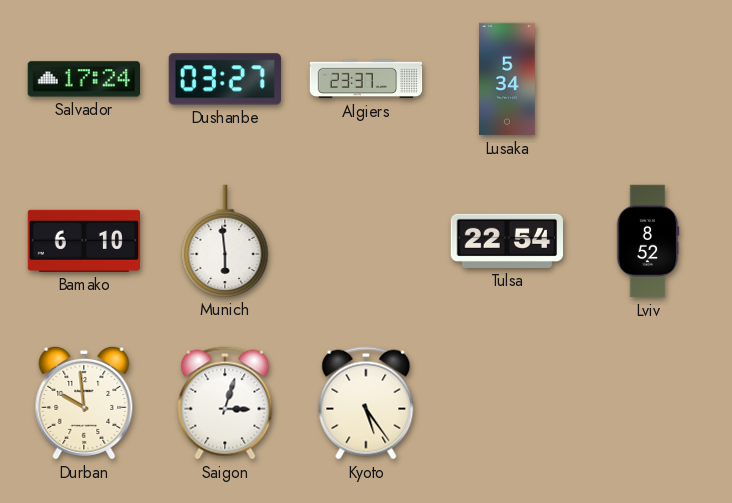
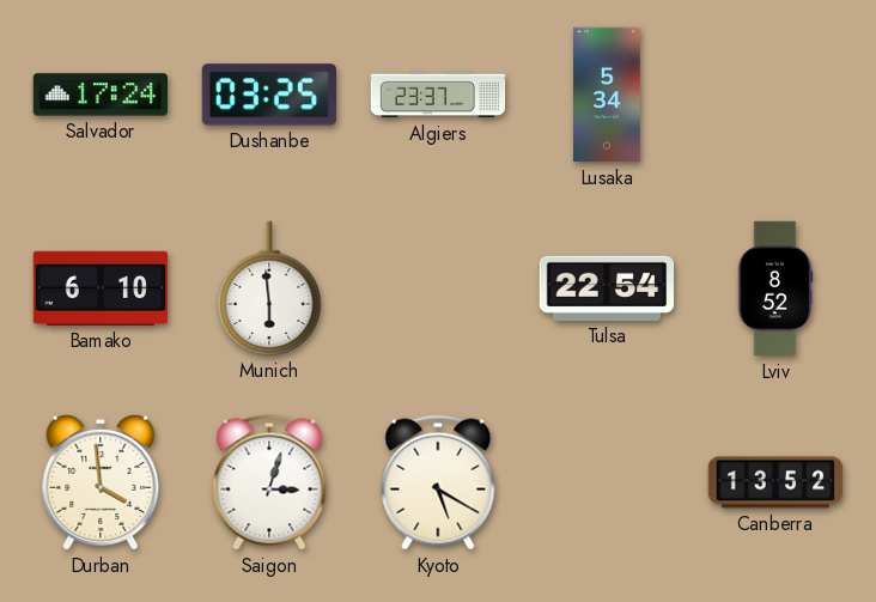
Dushanbe: 03:27 -> 03:25
Durban: 9:59 -> 3:59
Kyoto: 5:24 -> 5:20
Canberra: none -> 13:52
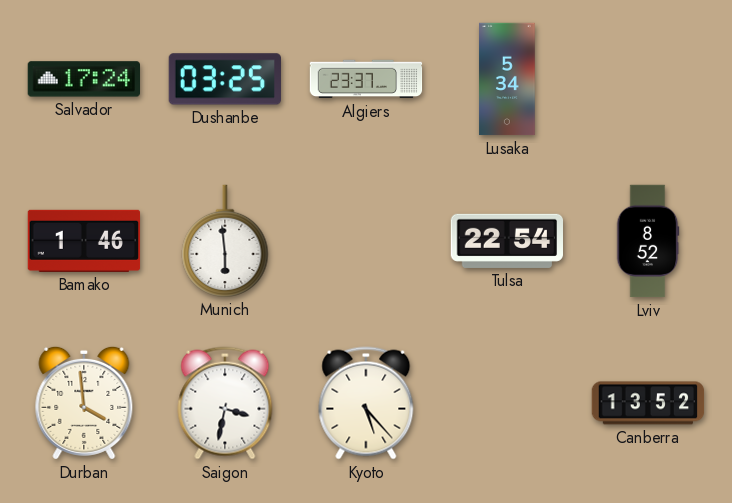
Bamako: 6:10 -> 1:46
Saigon: 3:03 -> 3:32
Kyoto: 5:20 -> 5:23
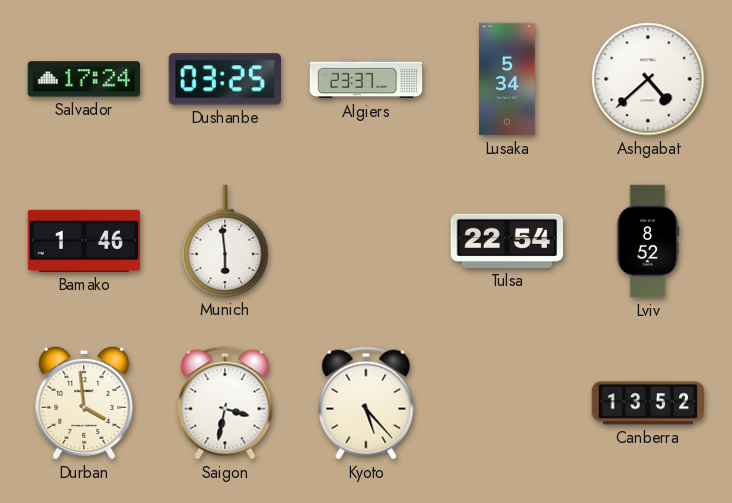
Ashgabat: none -> 4:38
